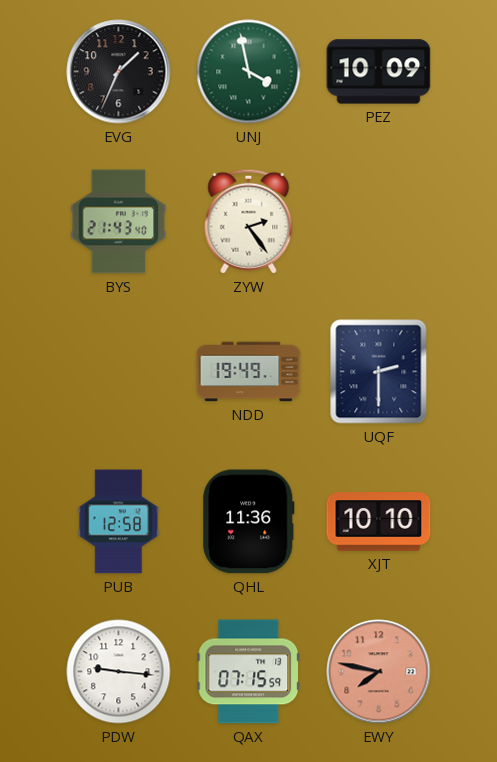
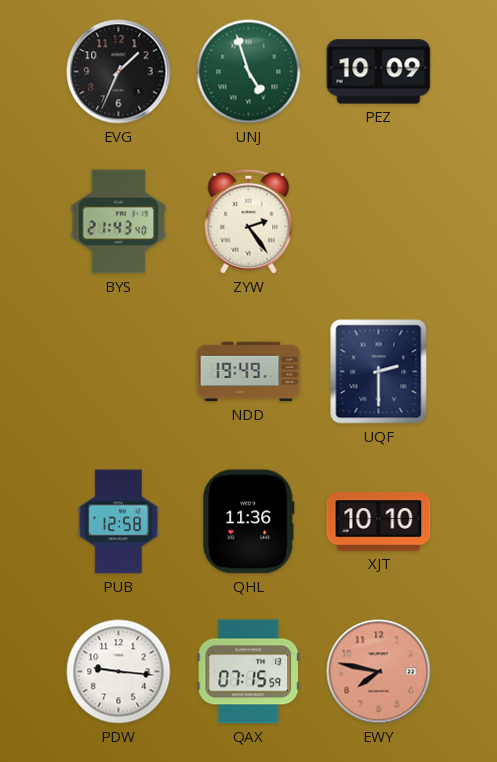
UNJ: 3:58 -> 4:57
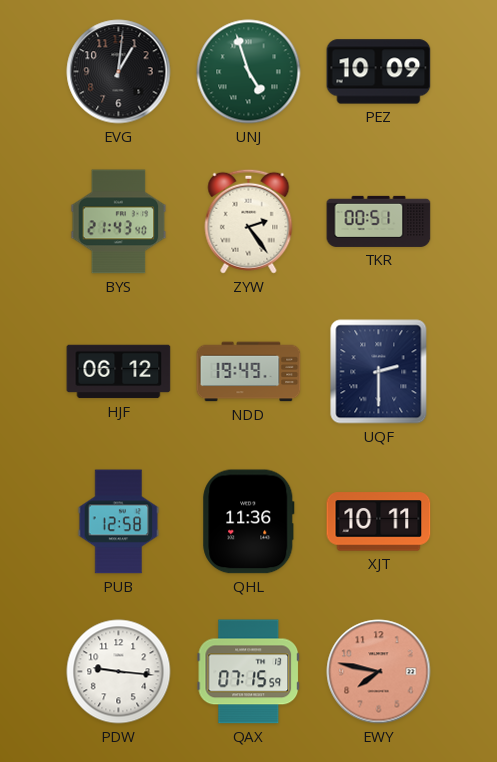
EVG: 1:34 -> 1:01
TKR: none -> 00:51
HJF: none -> 06:12
XJT: 10:10 -> 10:11
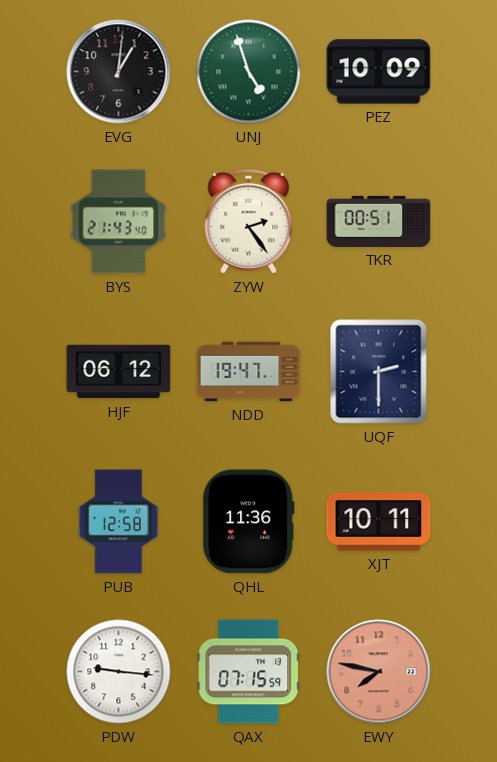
NDD: 19:49 -> 19:47
